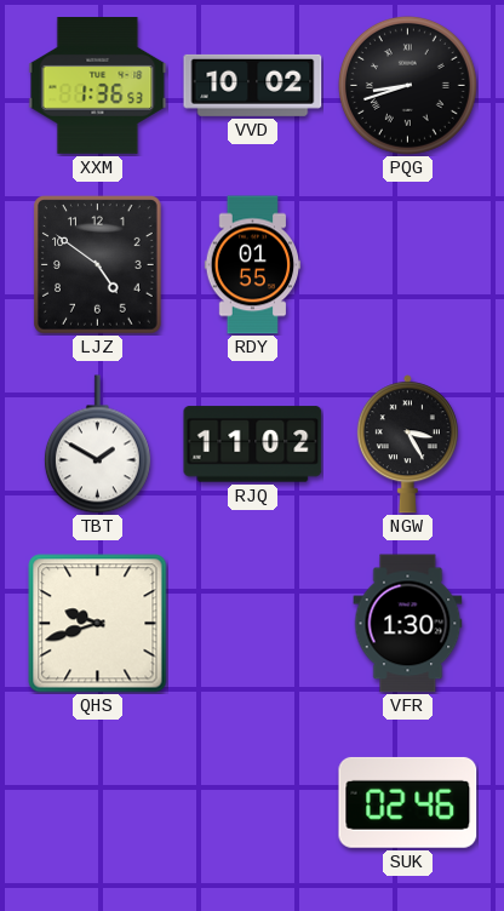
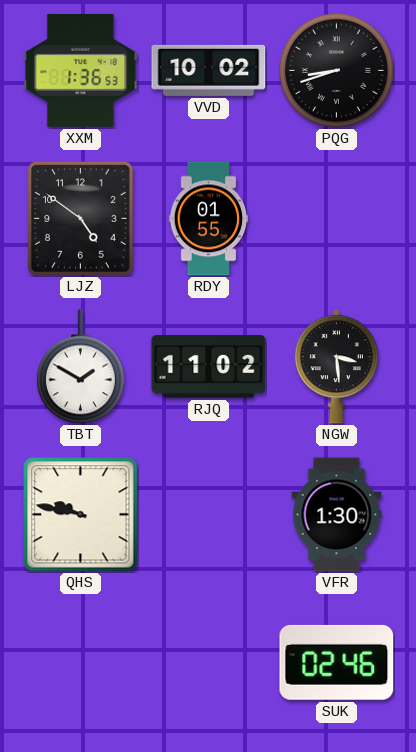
NGW: 3:25 -> 3:29
QHS: 9:42 -> 9:47
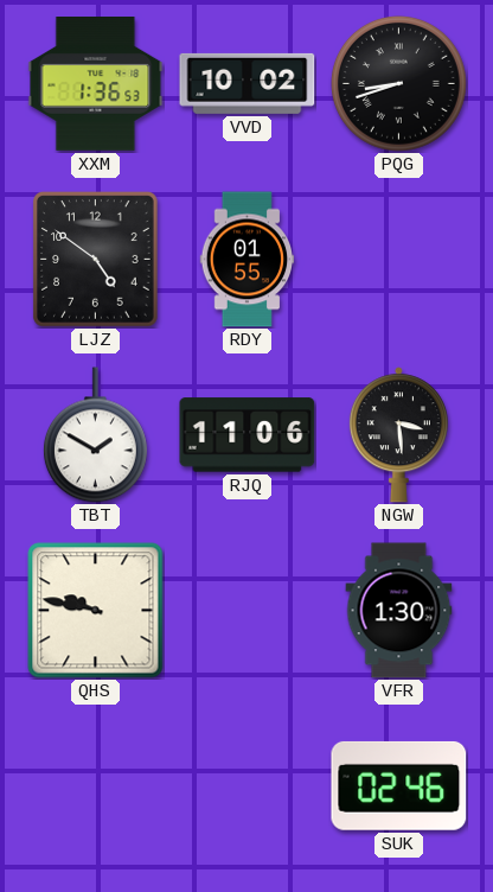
RJQ: 11:02 -> 11:06
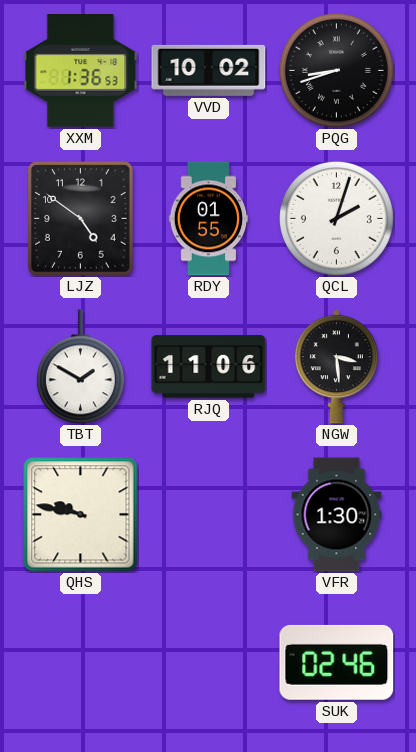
QCL: none -> 2:03
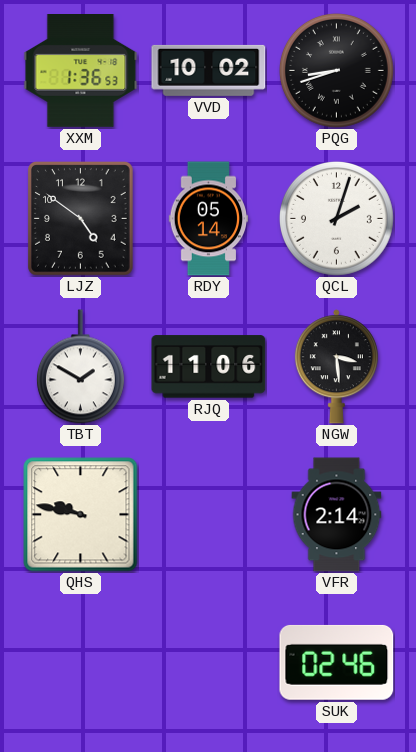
RDY: 01:55 -> 05:14
VFR: 1:30 -> 2:14
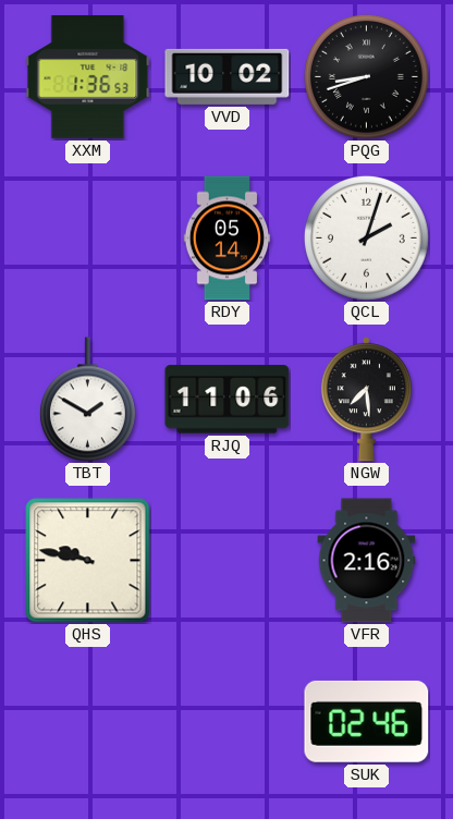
LJZ: 4:51 -> none
NGW: 3:29 -> 7:29
VFR: 2:14 -> 2:16
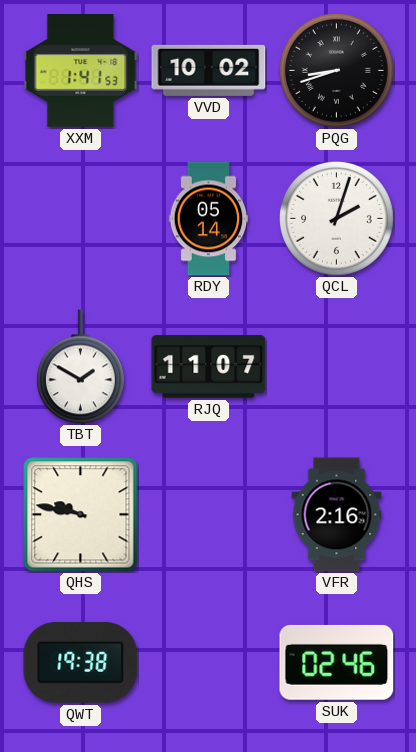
XXM: 1:36 -> 1:41
RJQ: 11:06 -> 11:07
NGW: 7:29 -> none
QWT: none -> 19:38
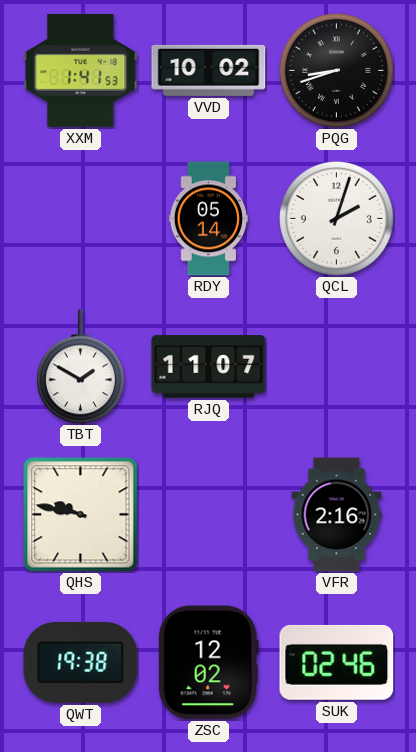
ZSC: none -> 12:02
